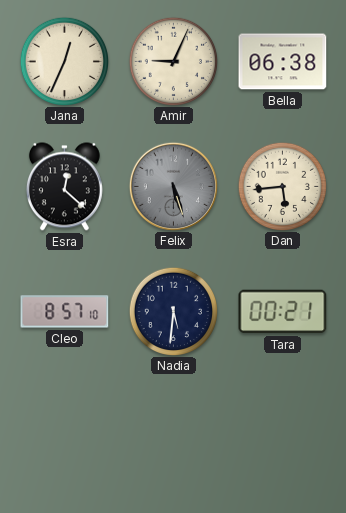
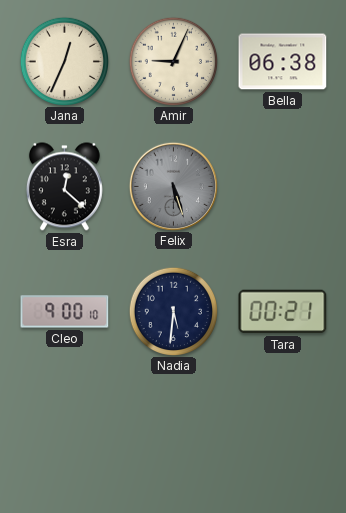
Dan: 5:44 -> none
Cleo: 8:57 -> 9:00
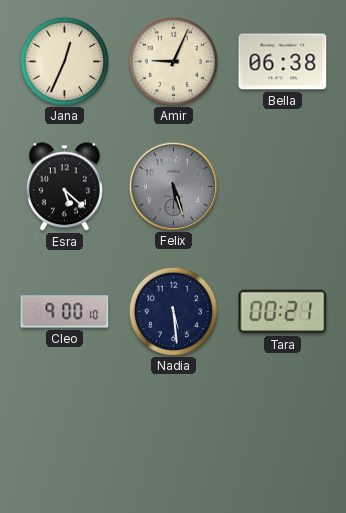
Esra: 12:22 -> 5:22
Nadia: 5:31 -> 5:29
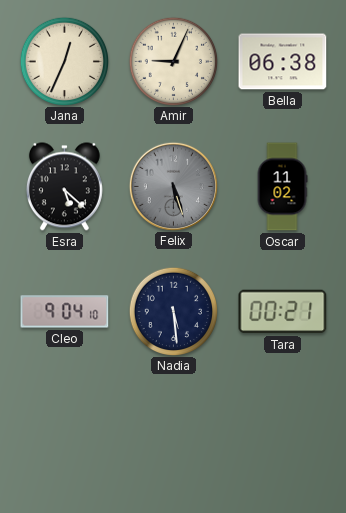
Oscar: none -> 11:02
Cleo: 9:00 -> 9:04
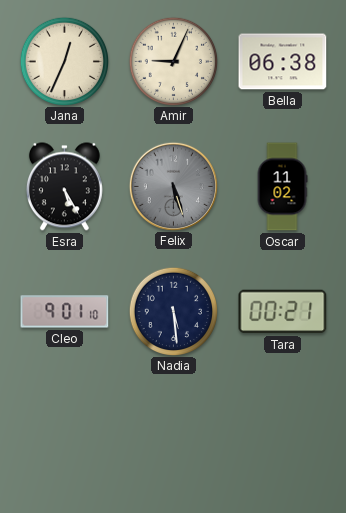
Esra: 5:22 -> 5:25
Cleo: 9:04 -> 9:01
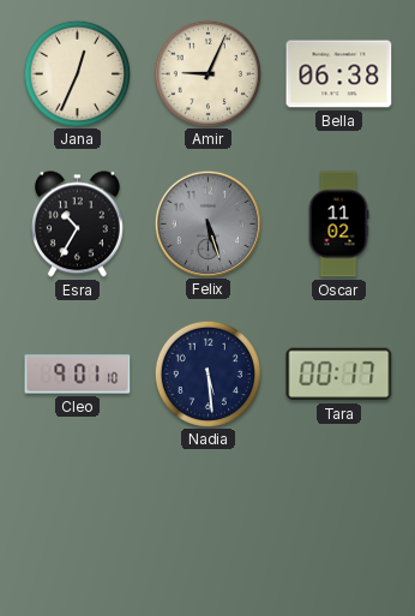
Esra: 5:25 -> 10:35
Tara: 00:21 -> 00:17
